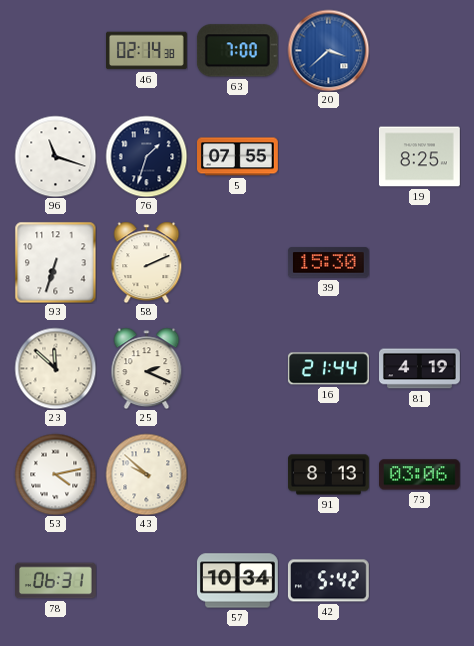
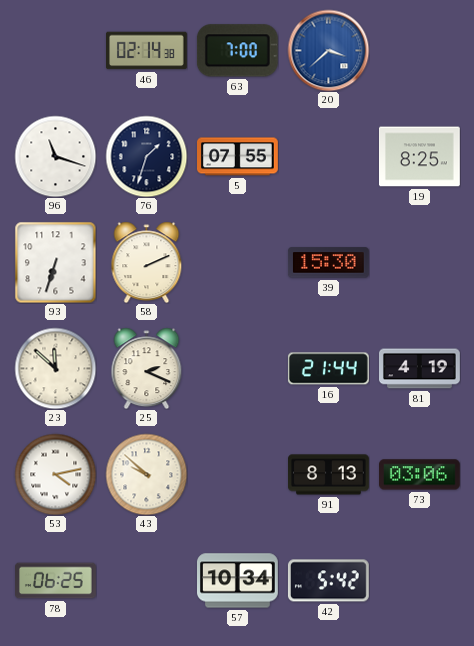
78: 06:31 -> 06:25
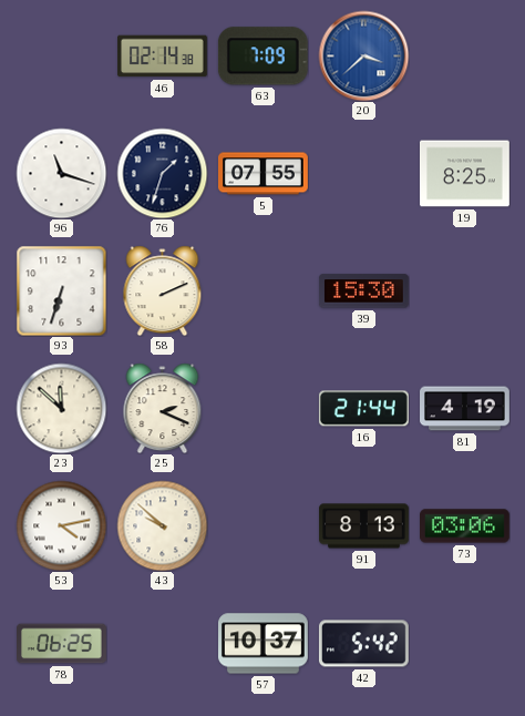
63: 7:00 -> 7:09
57: 10:34 -> 10:37
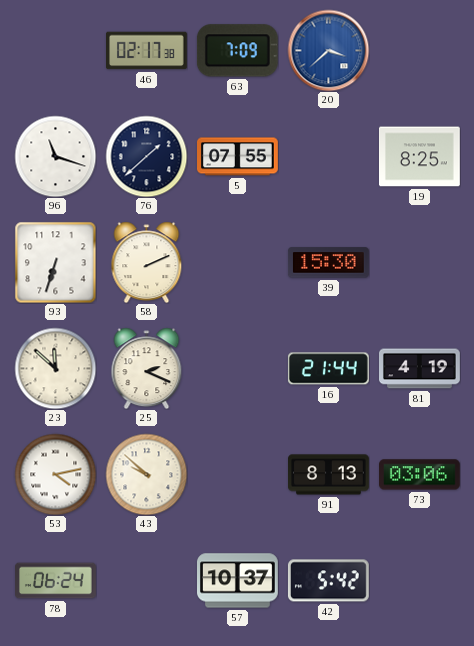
46: 02:14 -> 02:17
76: 1:33 -> 1:38
78: 06:25 -> 06:24
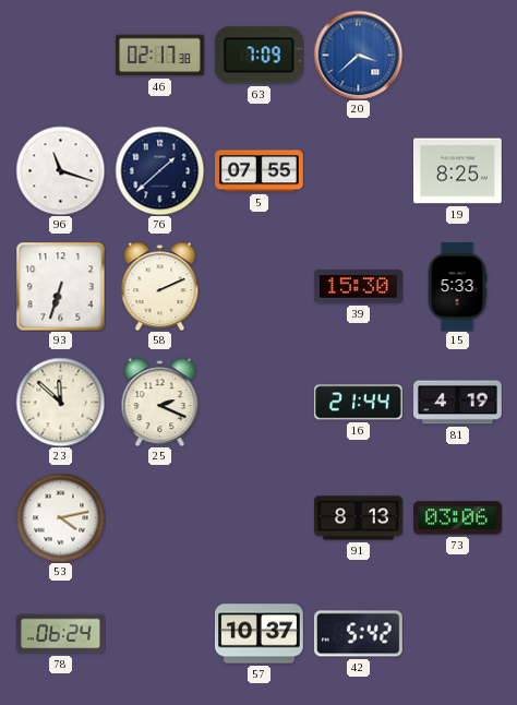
15: none -> 5:33
43: 9:52 -> none
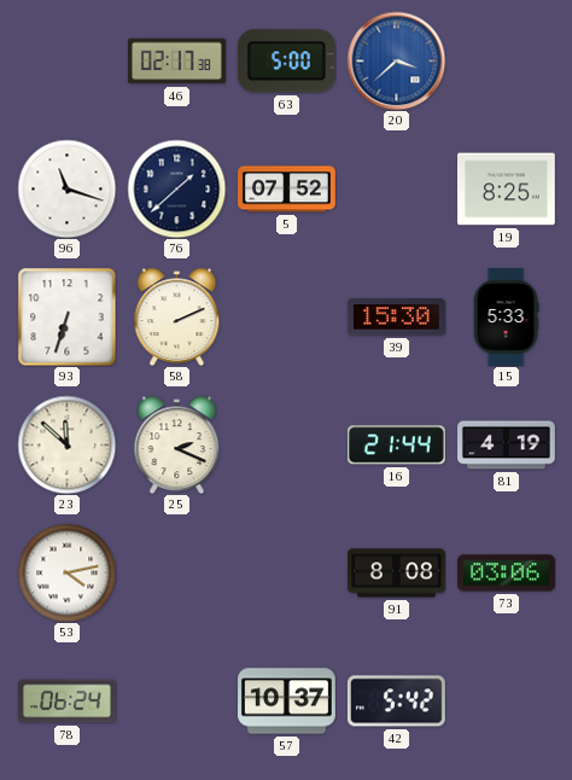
63: 7:09 -> 5:00
5: 07:55 -> 07:52
91: 8:13 -> 8:08
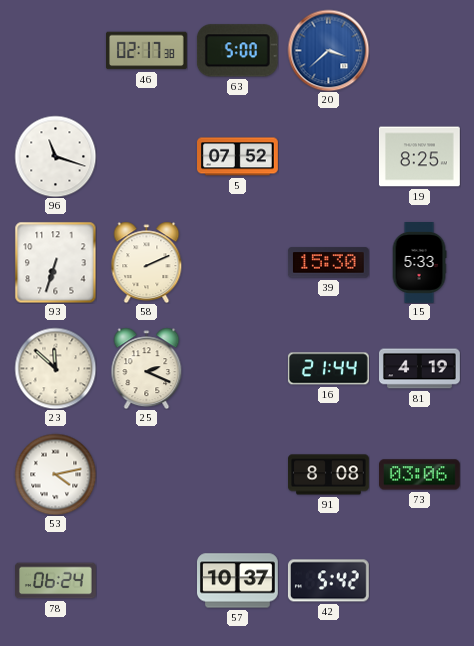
76: 1:38 -> none
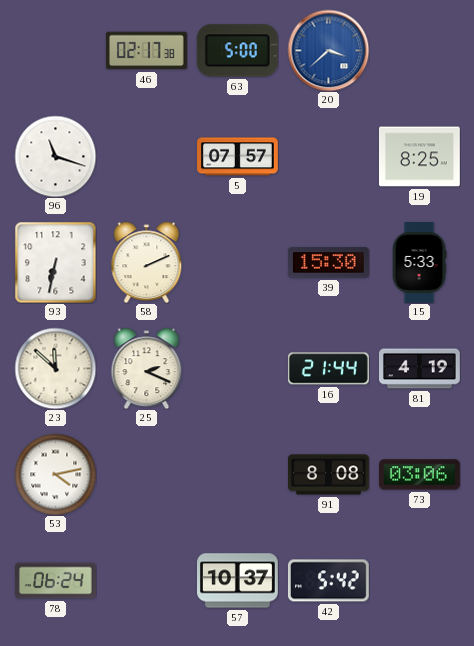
5: 07:52 -> 07:57
93: 6:33 -> 6:32
